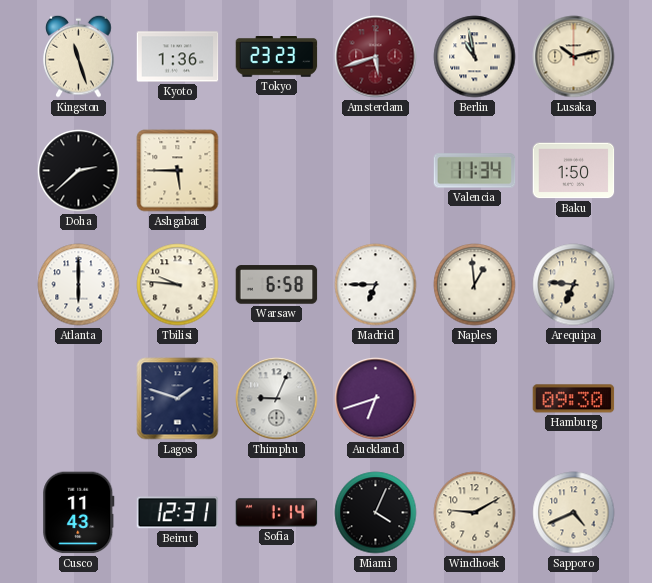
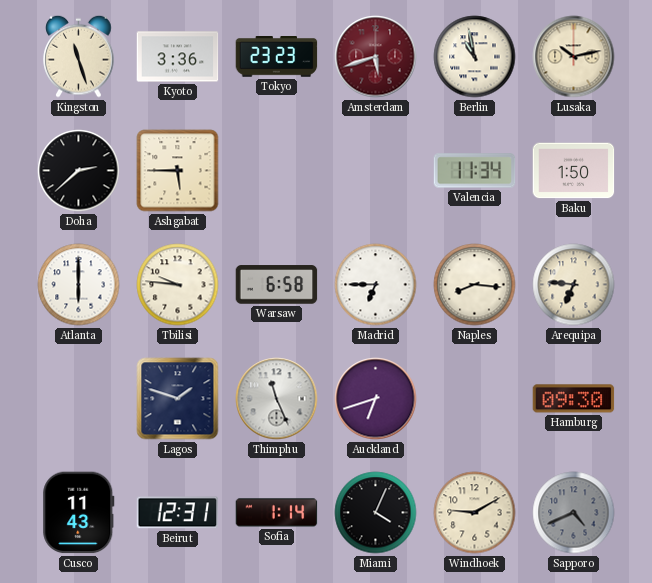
Kyoto: 1:36 -> 3:36
Naples: 12:59 -> 8:16
Thimphu: 9:04 -> 11:26
Sapporo dial: cream -> grey
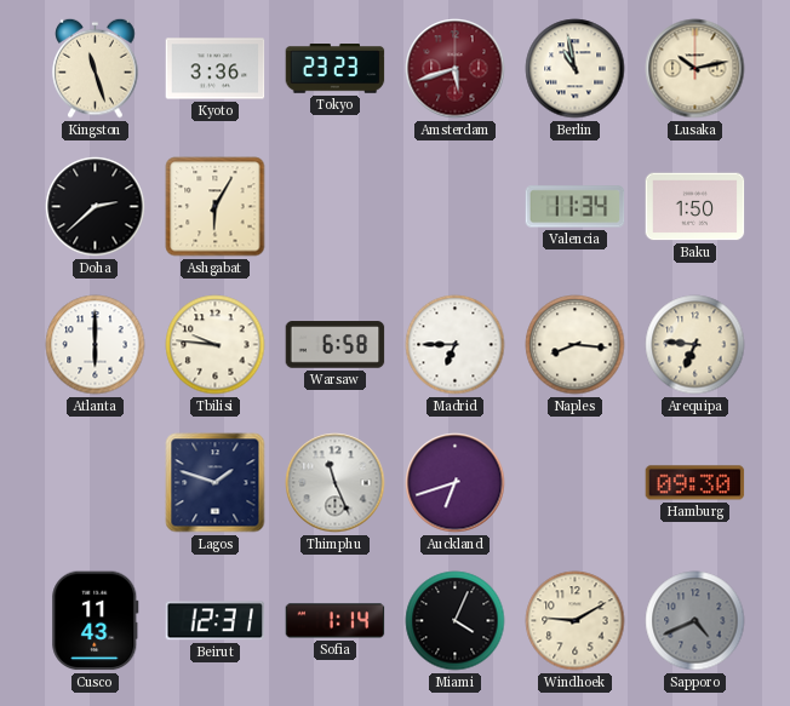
Ashgabat: 5:45 -> 6:05
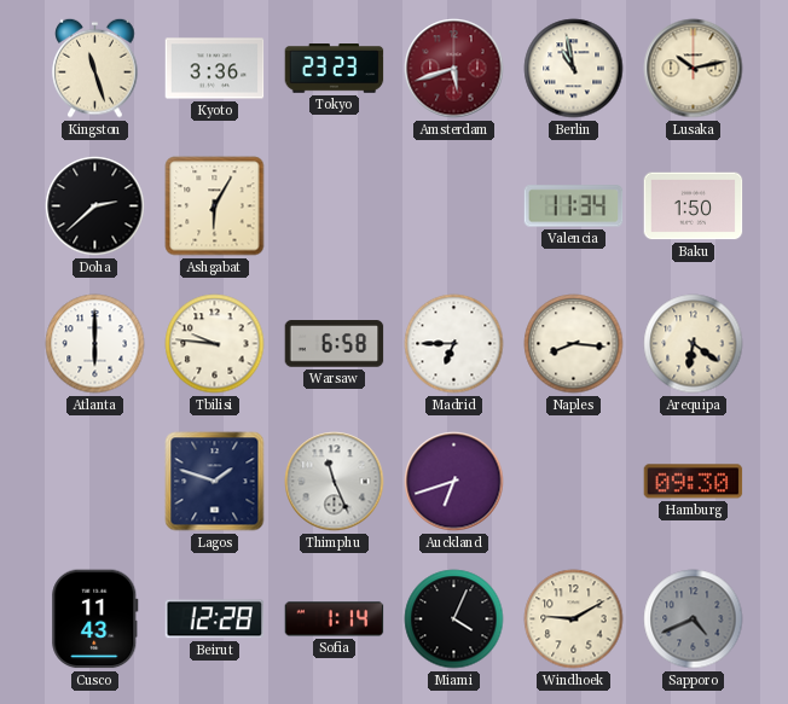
Arequipa: 6:46 -> 6:21
Beirut: 12:31 -> 12:28
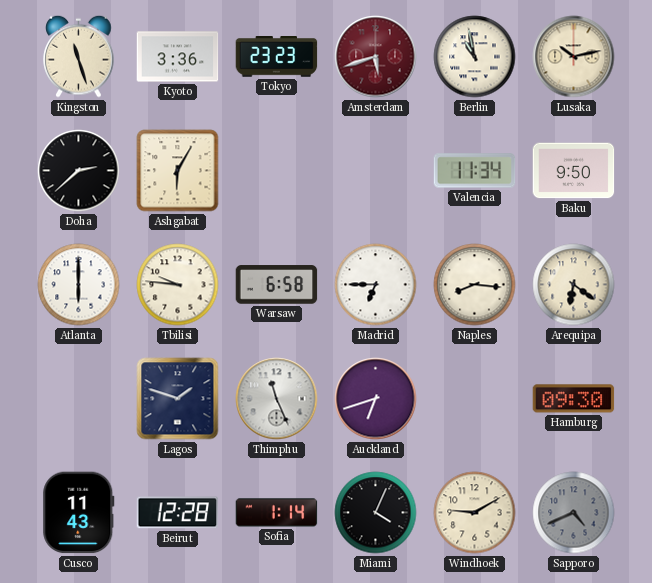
Baku: 1:50 -> 9:50
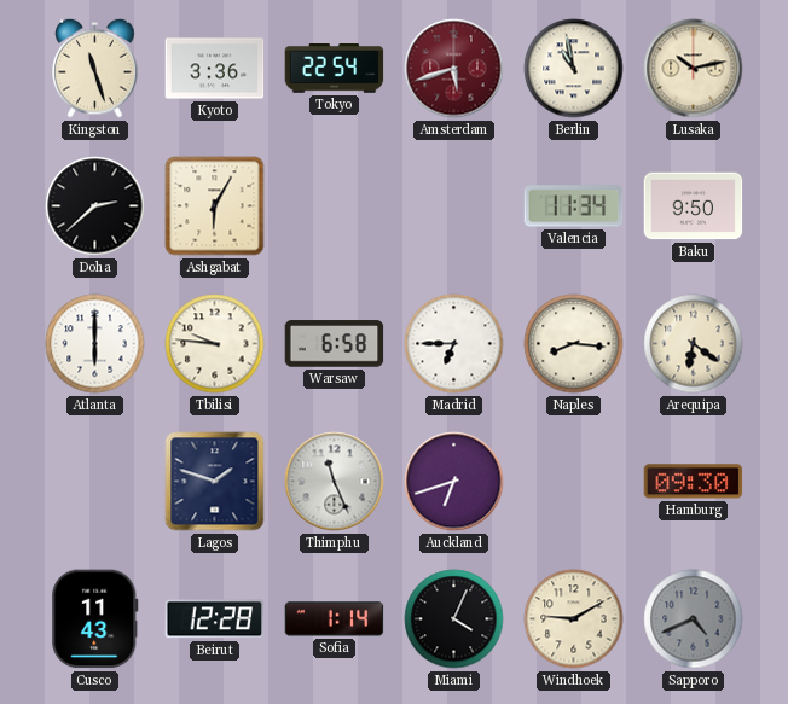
Tokyo: 23:23 -> 22:54
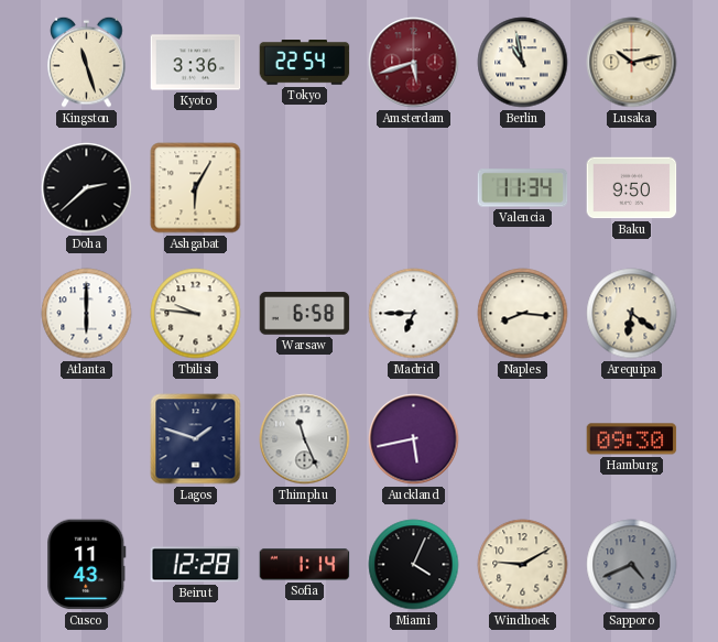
Auckland: 6:42 -> 5:43
